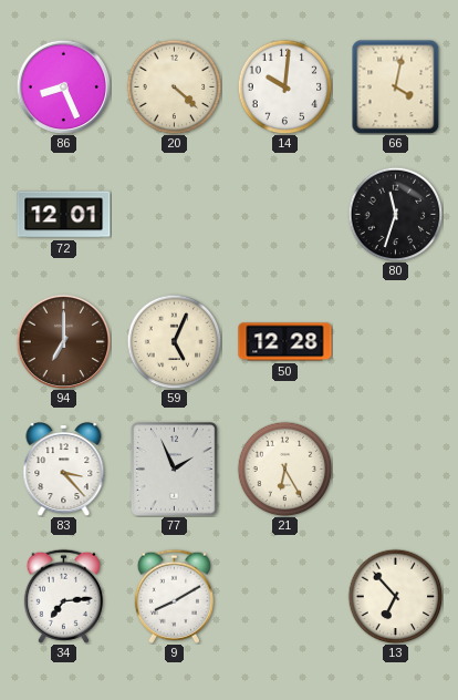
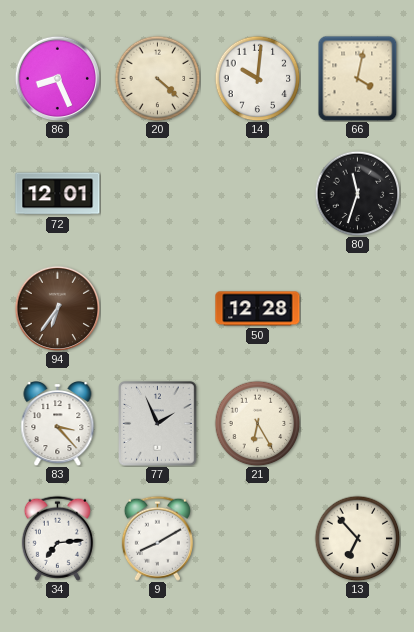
94: 7:00 -> 6:36
59: 5:04 -> none
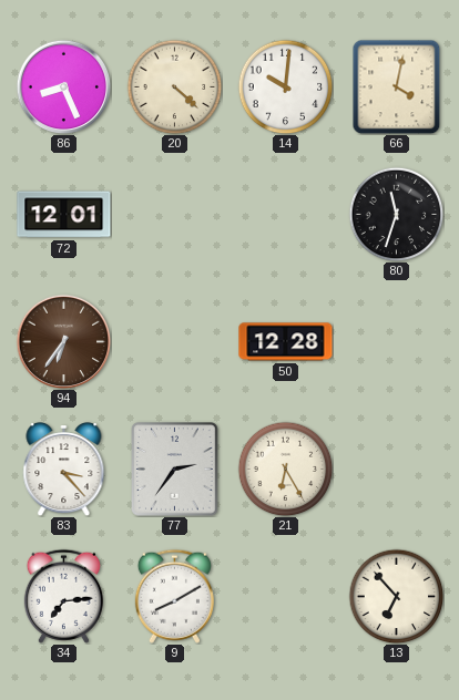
77: 1:56 -> 2:36
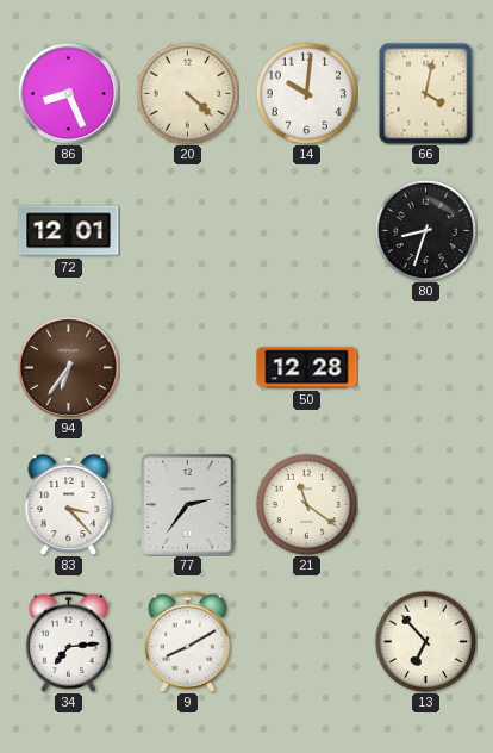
80: 11:33 -> 8:33
21: 6:25 -> 11:21
